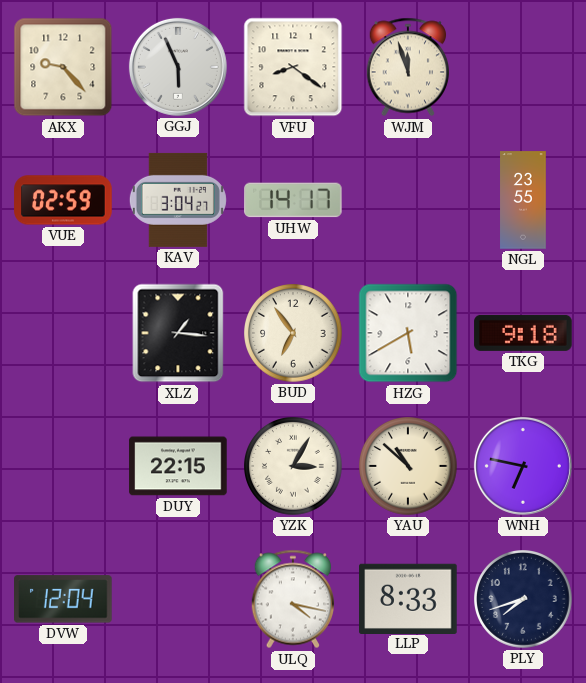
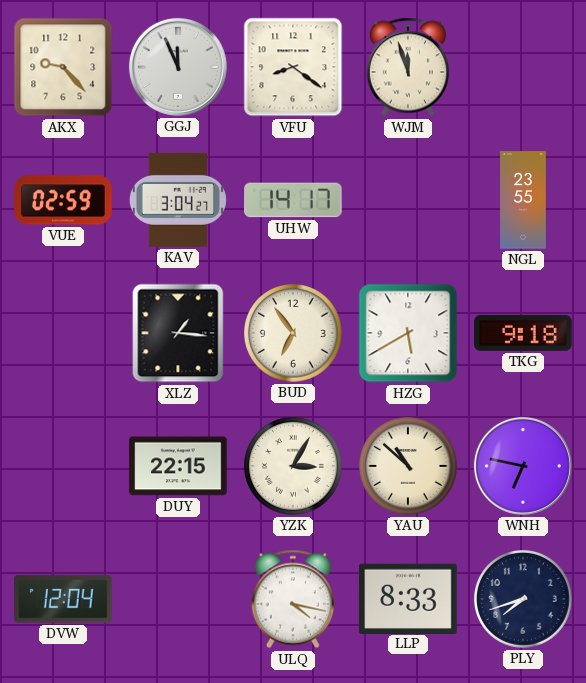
GGJ: 5:56 -> 11:56
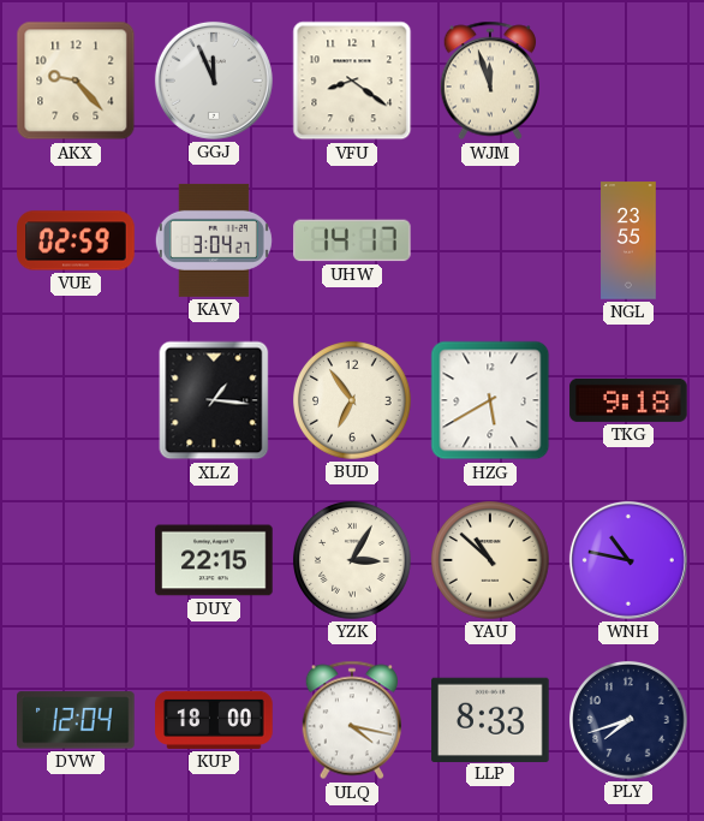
WNH: 6:47 -> 10:47
KUP: none -> 18:00
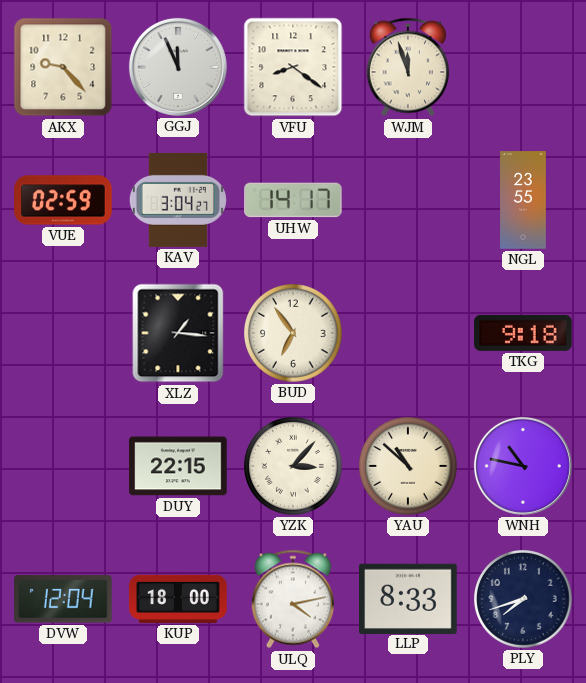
HZG: 5:40 -> none
YZK: 3:05 -> 3:07
ULQ: 4:17 -> 4:13
